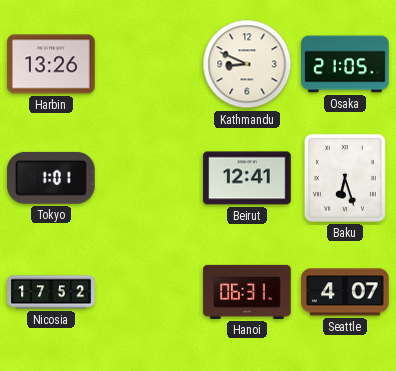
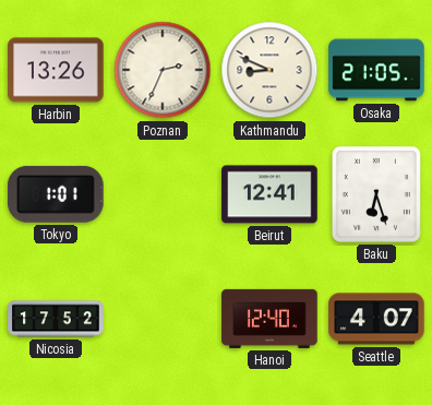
Poznan: none -> 2:34
Hanoi: 06:31 -> 12:40
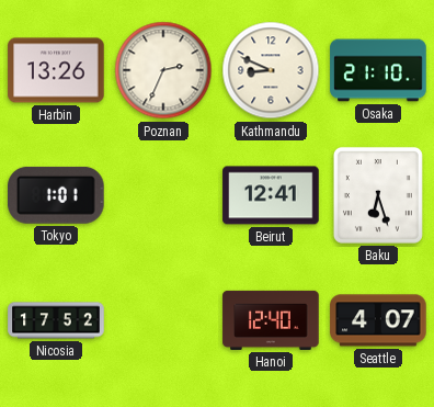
Osaka: 21:05 -> 21:10
